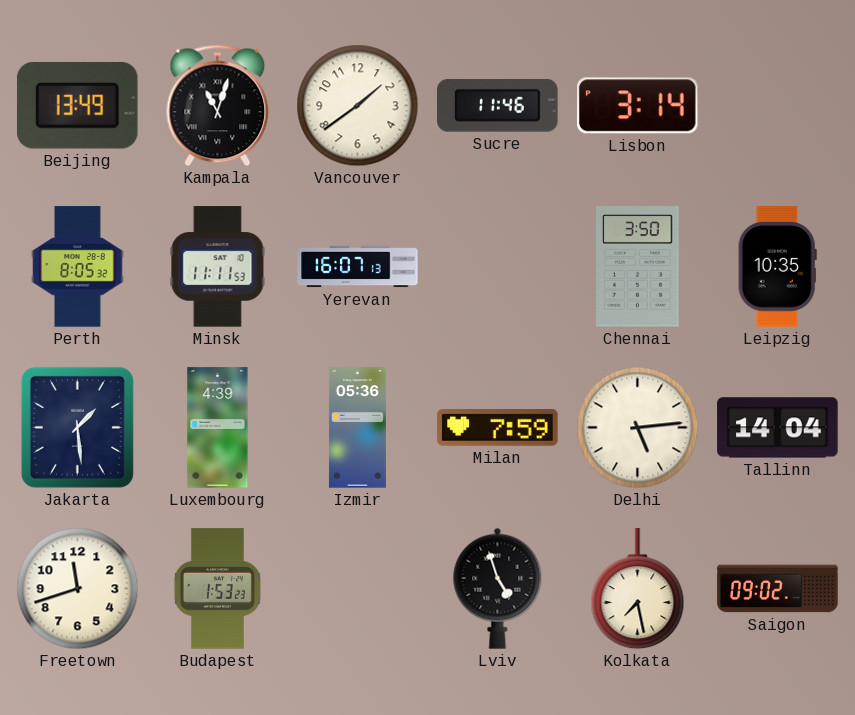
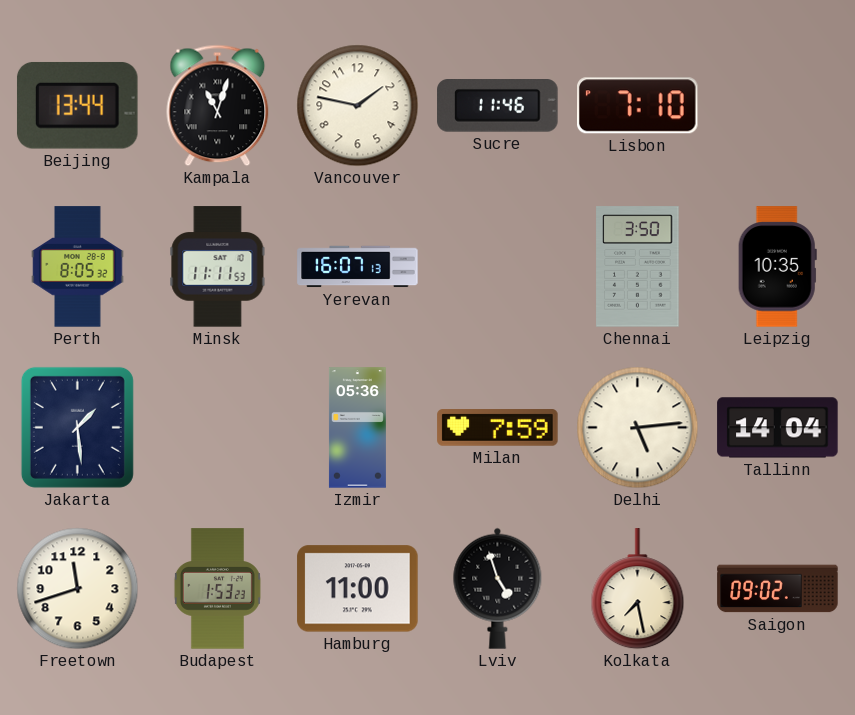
Beijing: 13:49 -> 13:44
Vancouver: 1:39 -> 1:47
Lisbon: 3:14 -> 7:10
Luxembourg: 4:39 -> none
Hamburg: none -> 11:00
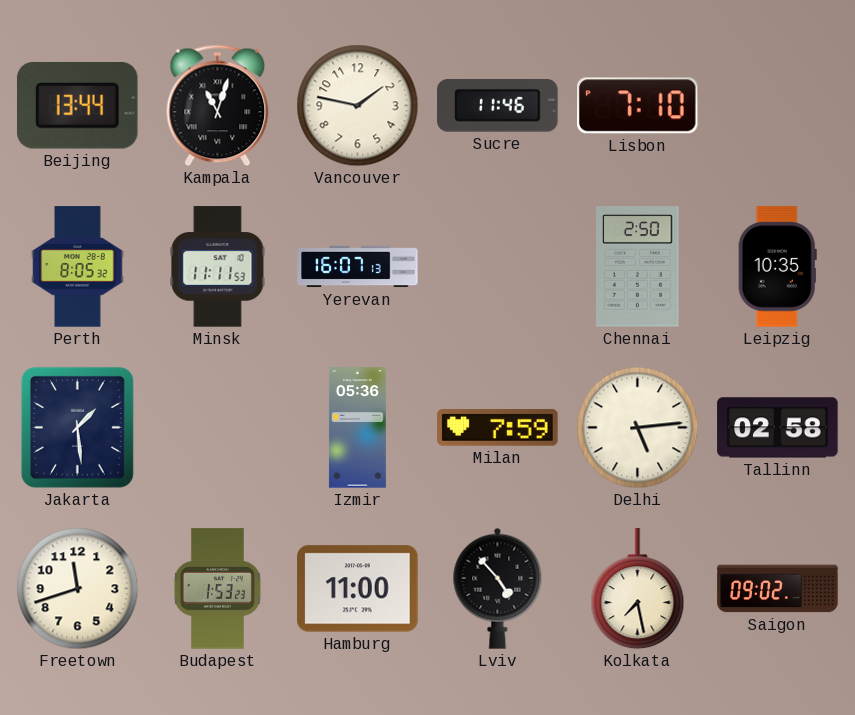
Chennai: 3:50 -> 2:50
Tallinn: 14:04 -> 02:58
Lviv: 4:57 -> 4:53
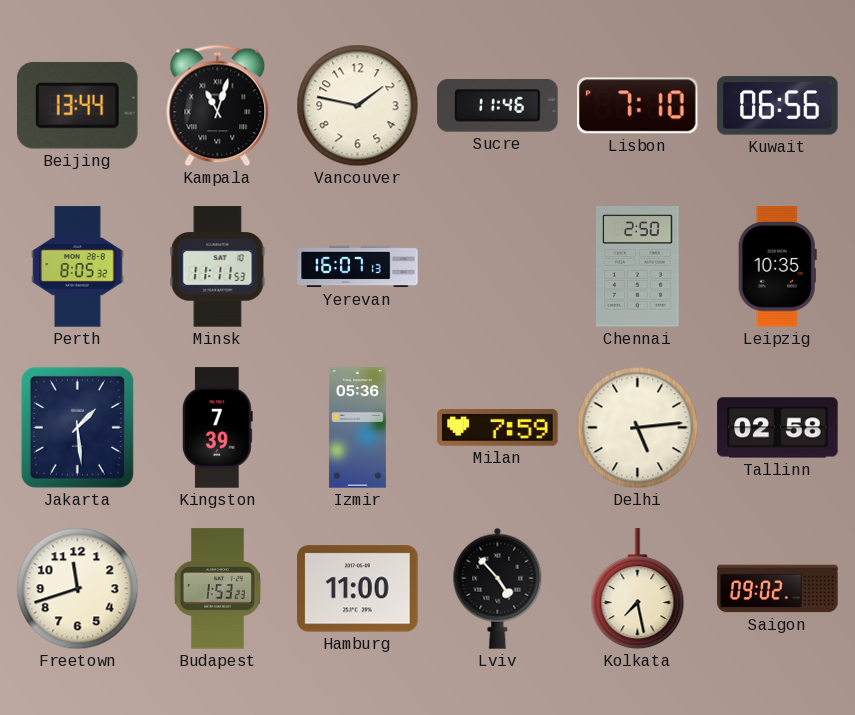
Kuwait: none -> 06:56
Kingston: none -> 7:39
